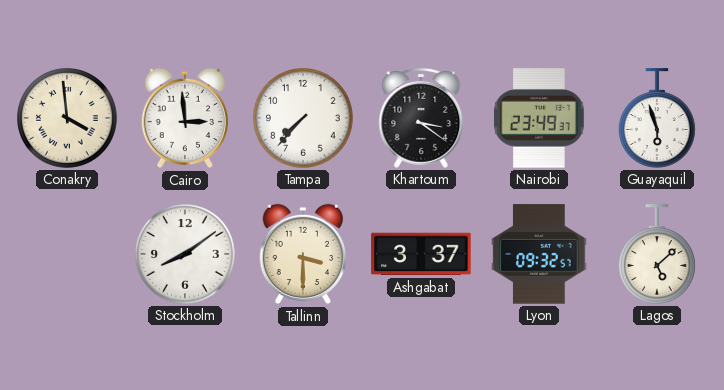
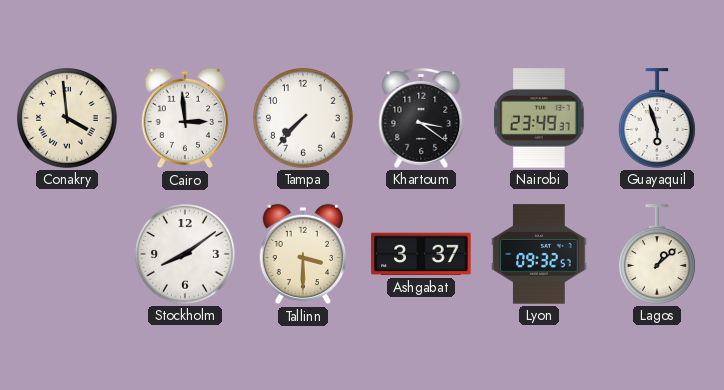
Lagos: 5:08 -> 1:08
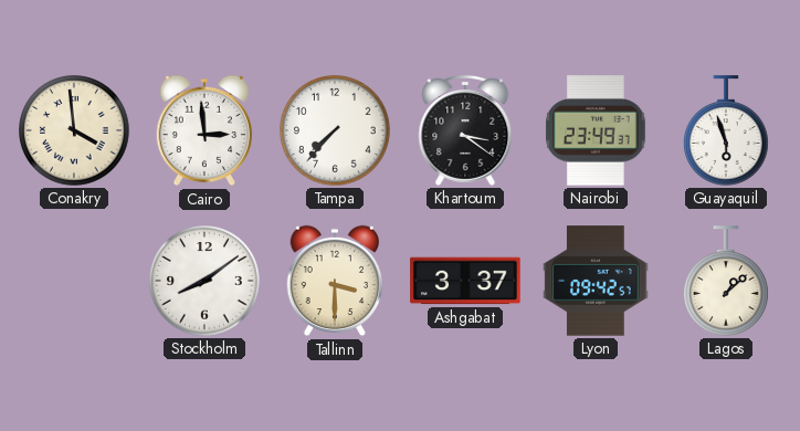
Lyon: 09:32 -> 09:42
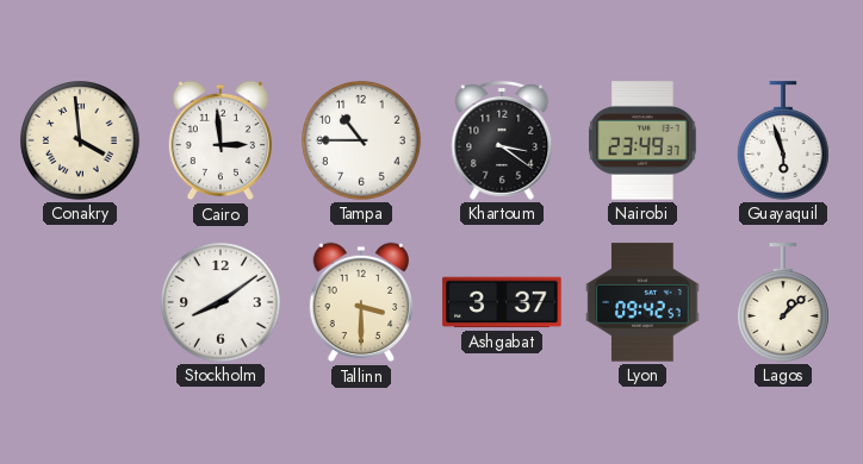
Tampa: 7:37 -> 10:45
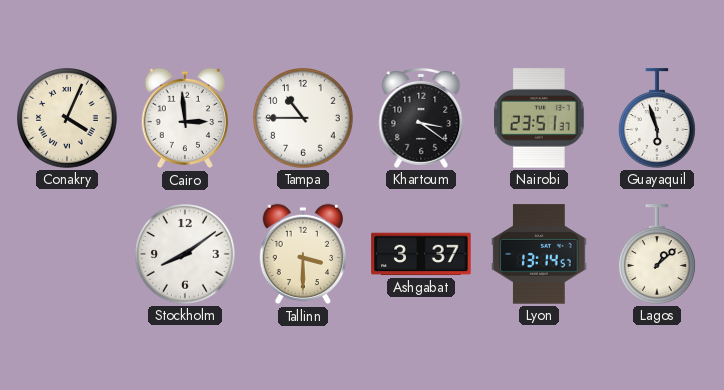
Conakry: 3:59 -> 4:04
Nairobi: 23:49 -> 23:51
Lyon: 09:42 -> 13:14
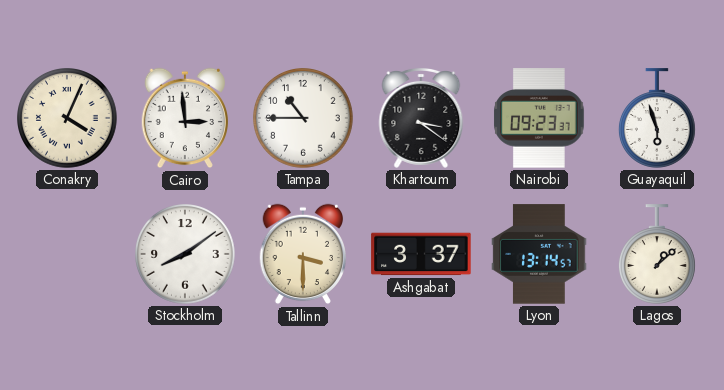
Nairobi: 23:51 -> 09:23
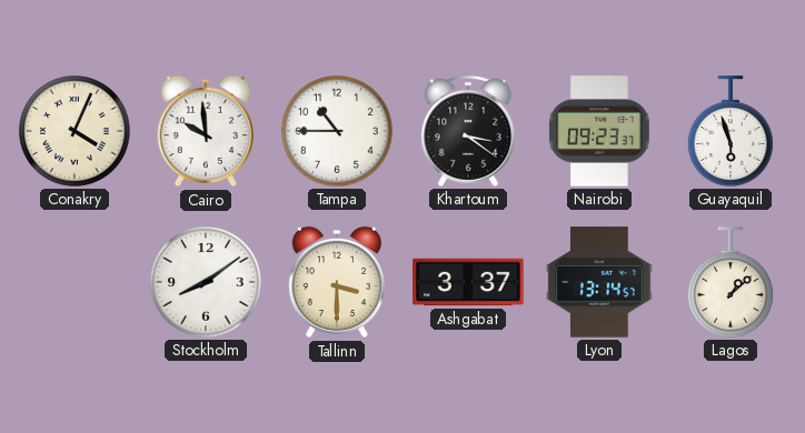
Cairo: 2:59 -> 9:59
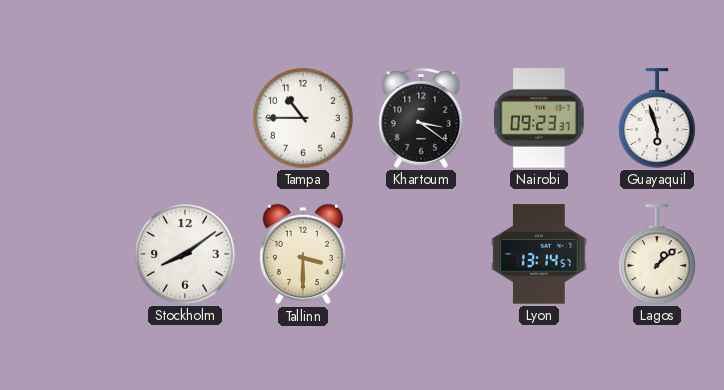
Conakry: 4:04 -> none
Cairo: 9:59 -> none
Ashgabat: 3:37 -> none
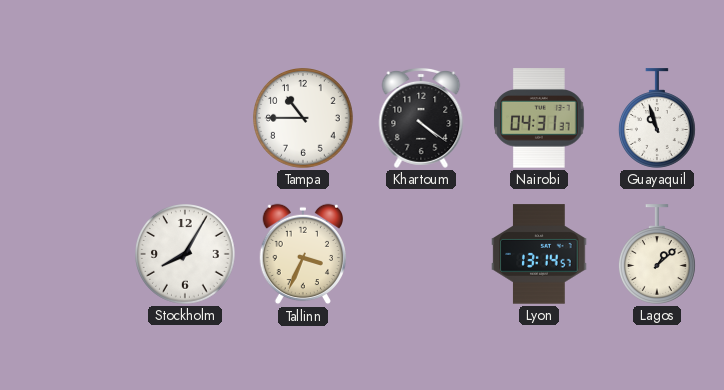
Khartoum: 3:21 -> 4:21
Nairobi: 09:23 -> 04:31
Guayaquil: 5:57 -> 10:57
Stockholm: 8:09 -> 8:05
Tallinn: 3:30 -> 3:34
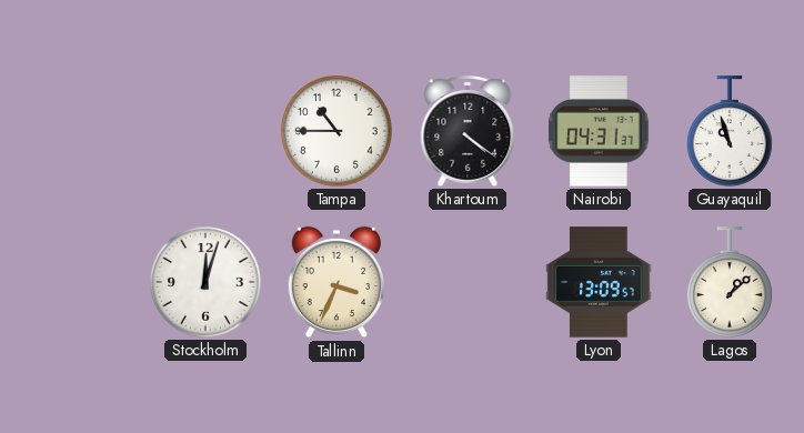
Stockholm: 8:05 -> 12:03
Lyon: 13:14 -> 13:09
